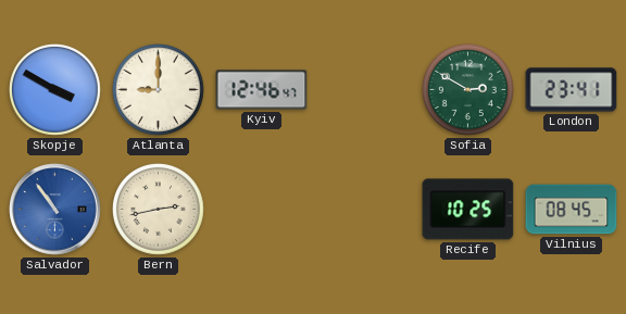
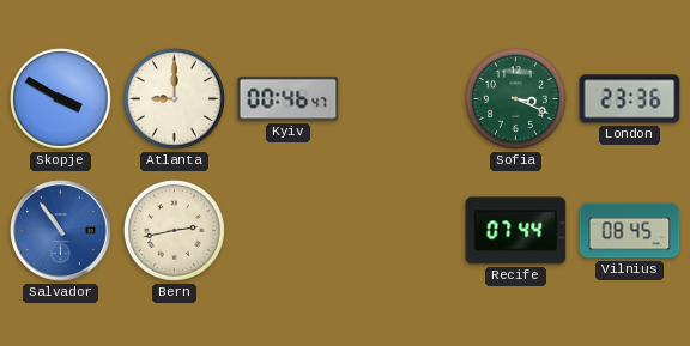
Kyiv: 12:46 -> 00:46
Sofia: 2:50 -> 3:19
London: 23:41 -> 23:36
Recife: 10:25 -> 07:44
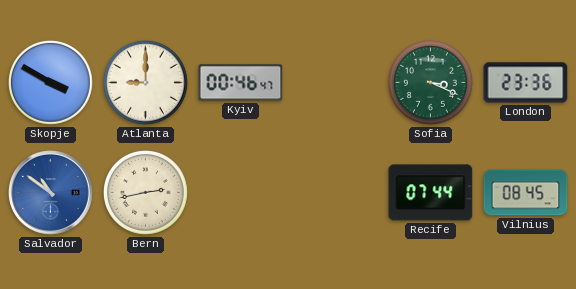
Salvador: 10:54 -> 10:51
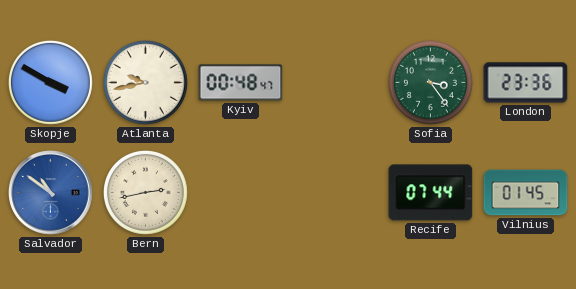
Atlanta: 9:00 -> 9:43
Kyiv: 00:46 -> 00:48
Sofia: 3:19 -> 3:24
Vilnius: 08:45 -> 01:45
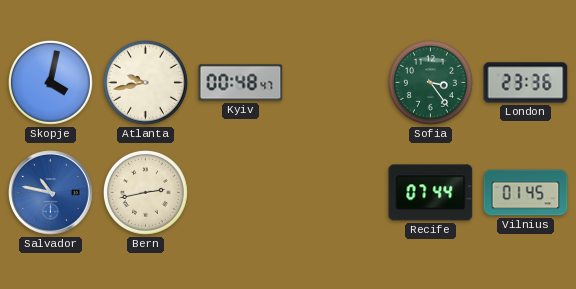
Skopje: 3:50 -> 4:02
Salvador: 10:51 -> 10:47
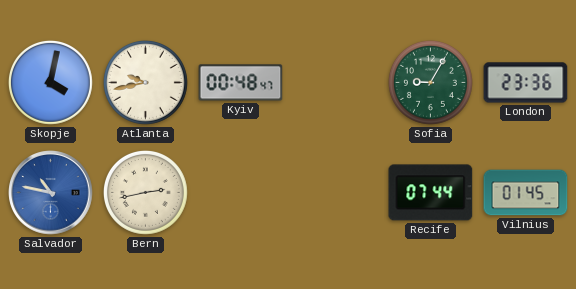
Sofia: 3:24 -> 9:05
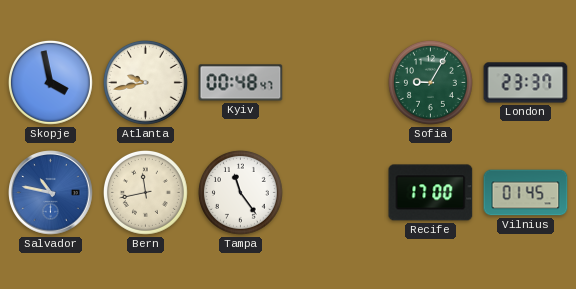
Skopje: 4:02 -> 3:58
London: 23:36 -> 23:37
Bern: 2:43 -> 11:43
Tampa: none -> 11:24
Recife: 07:44 -> 17:00
